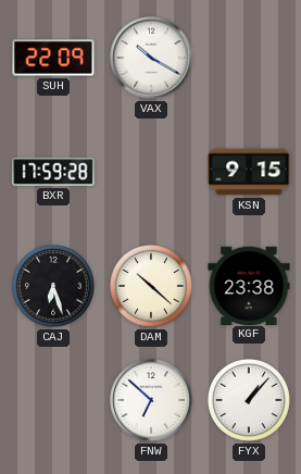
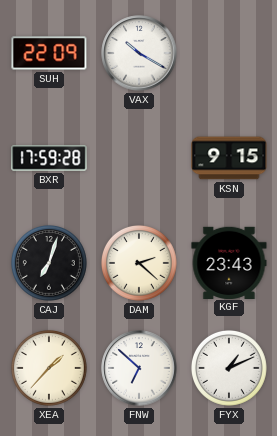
CAJ: 6:27 -> 7:03
DAM: 10:22 -> 2:22
KGF: 23:38 -> 23:43
XEA: none -> 1:37
FYX: 1:07 -> 1:11
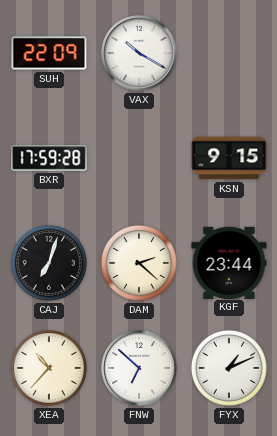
KGF: 23:43 -> 23:44
XEA: 1:37 -> 10:37
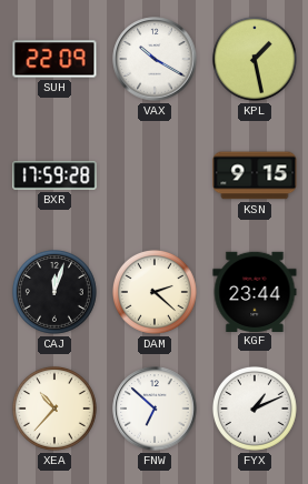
KPL: none -> 1:28
CAJ: 7:03 -> 12:03
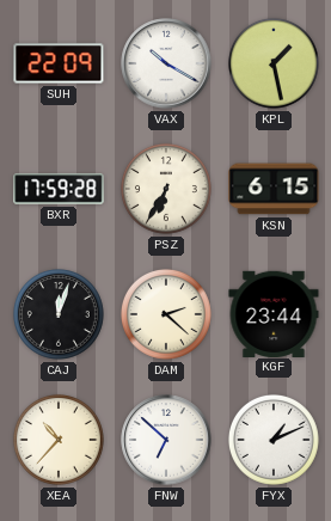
PSZ: none -> 6:35
KSN: 9:15 -> 6:15
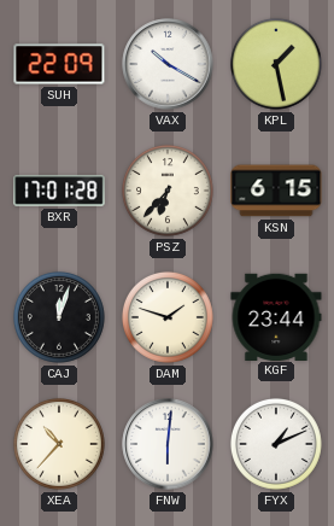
BXR: 17:59 -> 17:01
PSZ: 6:35 -> 6:37
DAM: 2:22 -> 1:48
FNW: 6:52 -> 6:01
